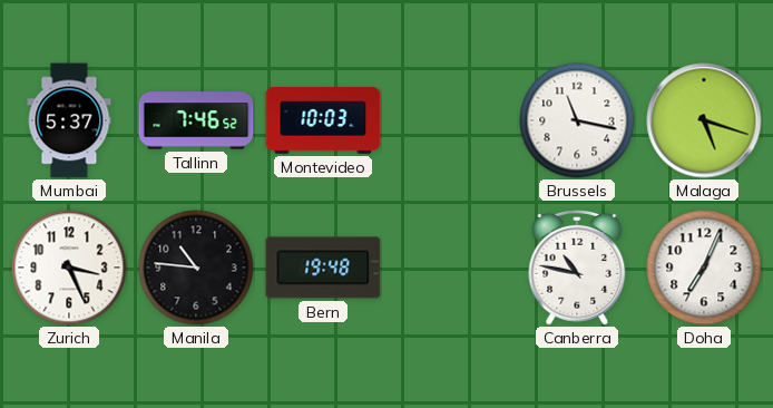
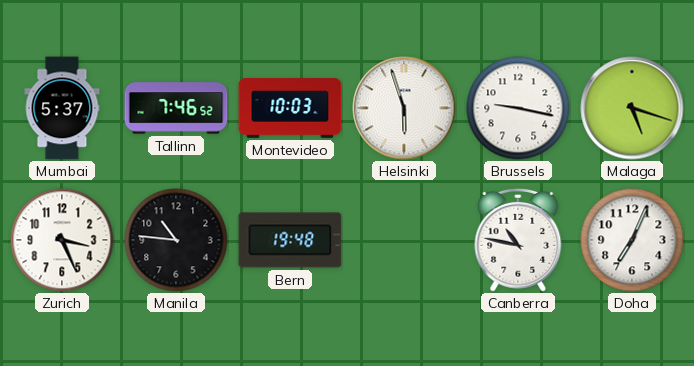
Helsinki: none -> 5:57
Brussels: 11:17 -> 9:17
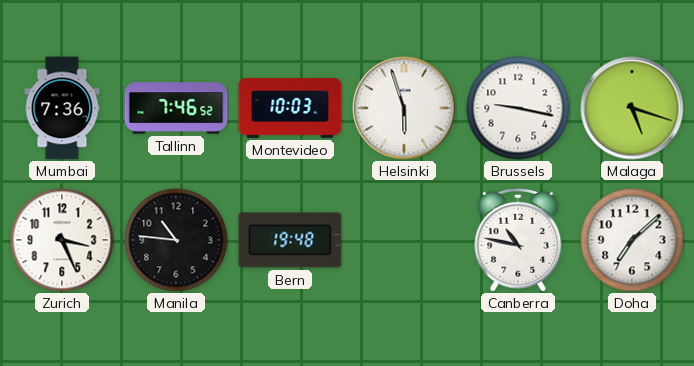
Mumbai: 5:37 -> 7:36
Doha: 7:04 -> 7:08
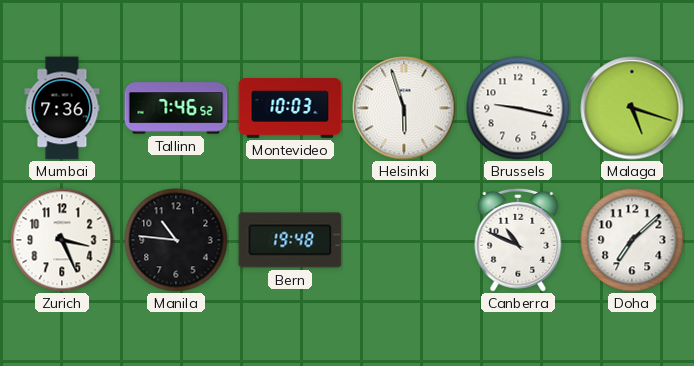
Canberra: 10:47 -> 10:49
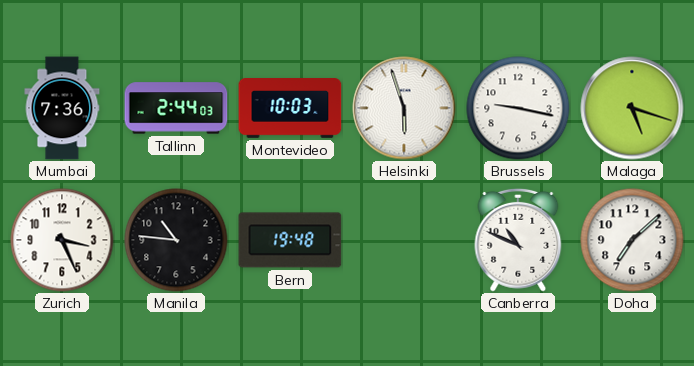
Tallinn: 7:46 -> 2:44
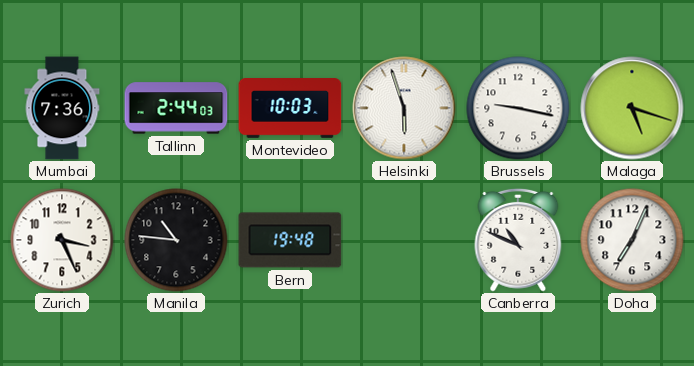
Doha: 7:08 -> 7:04
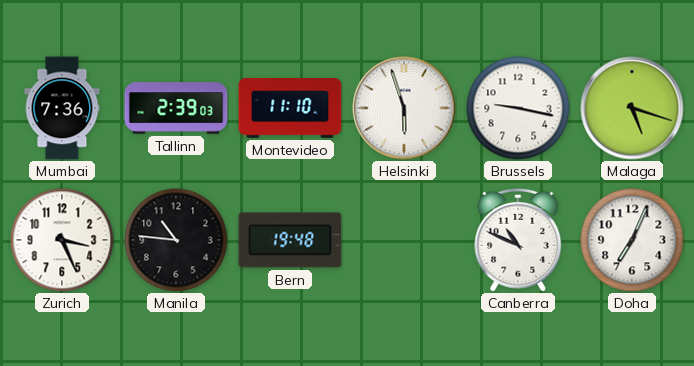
Tallinn: 2:44 -> 2:39
Montevideo: 10:03 -> 11:10
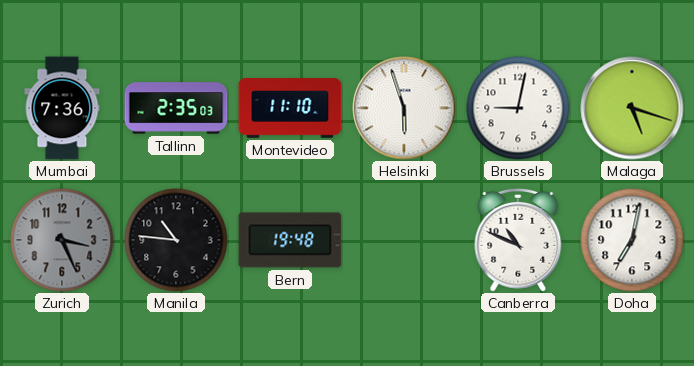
Tallinn: 2:39 -> 2:35
Brussels: 9:17 -> 9:02
Zurich dial: white -> grey
Doha: 7:04 -> 7:02
